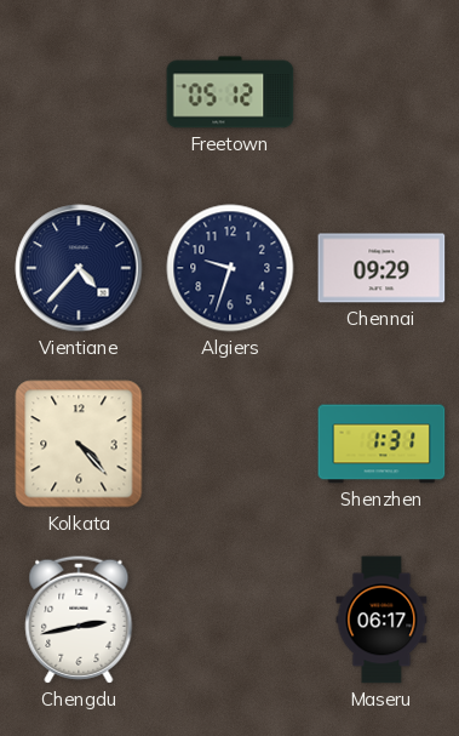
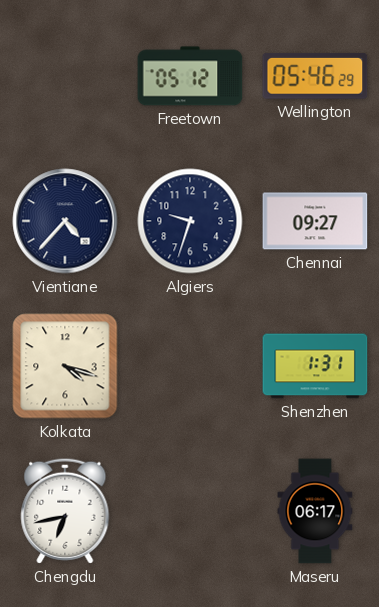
Wellington: none -> 05:46
Chennai: 09:29 -> 09:27
Kolkata: 4:23 -> 4:18
Chengdu: 2:43 -> 6:43
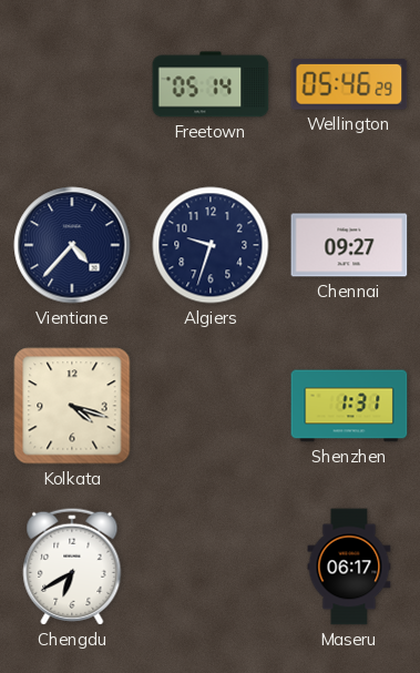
Freetown: 05:12 -> 05:14
Chengdu: 6:43 -> 6:40
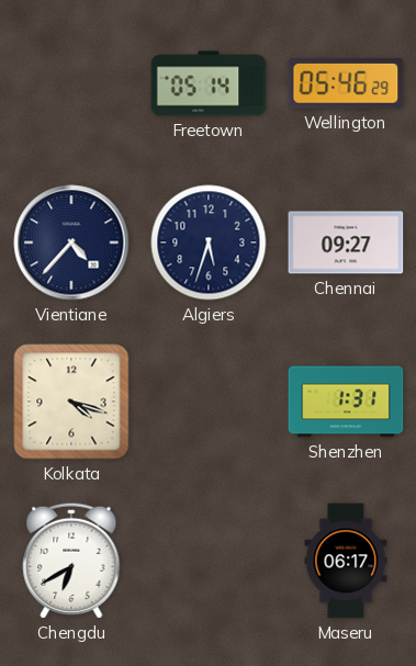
Algiers: 9:33 -> 5:33
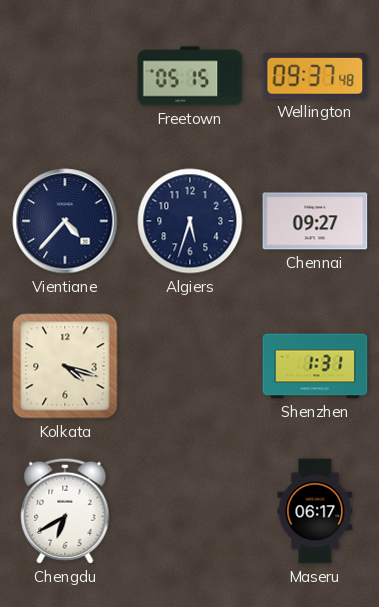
Freetown: 05:14 -> 05:15
Wellington: 05:46 -> 09:37
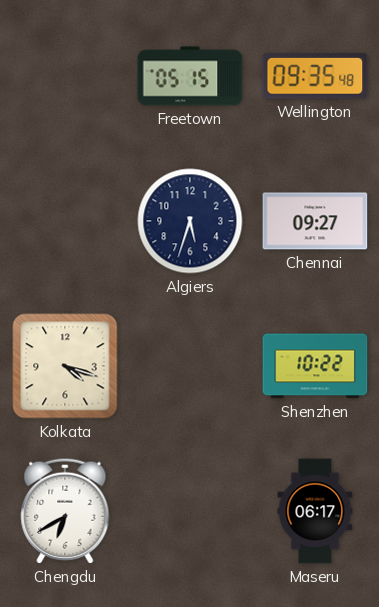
Wellington: 09:37 -> 09:35
Vientiane: 4:37 -> none
Shenzhen: 1:31 -> 10:22
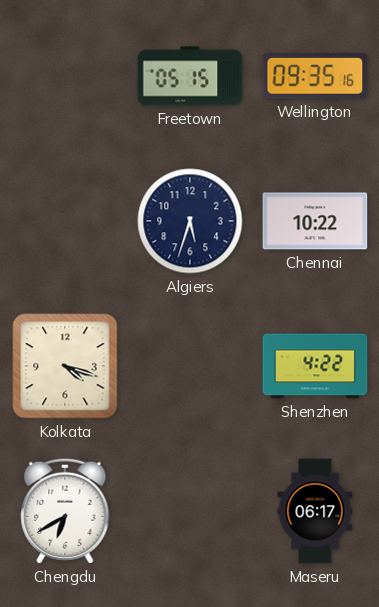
Wellington: 09:35:48 -> 09:35:16
Chennai: 09:27 -> 10:22
Shenzhen: 10:22 -> 4:22
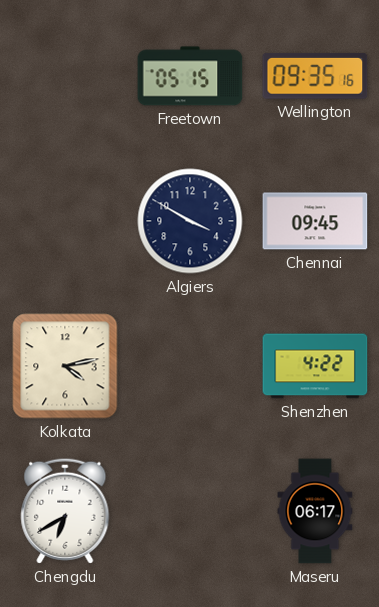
Algiers: 5:33 -> 3:50
Chennai: 10:22 -> 09:45
Kolkata: 4:18 -> 4:13
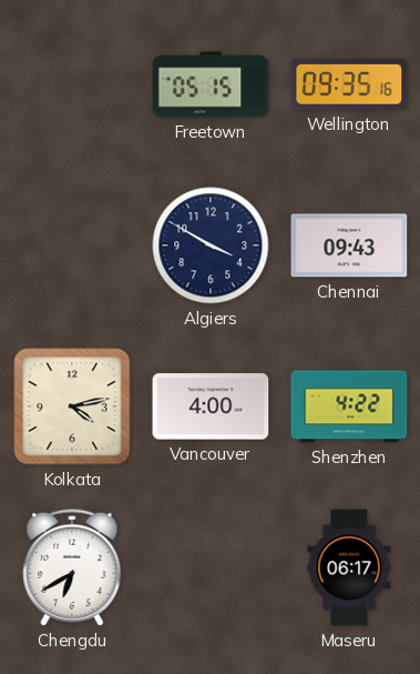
Chennai: 09:45 -> 09:43
Vancouver: none -> 4:00
